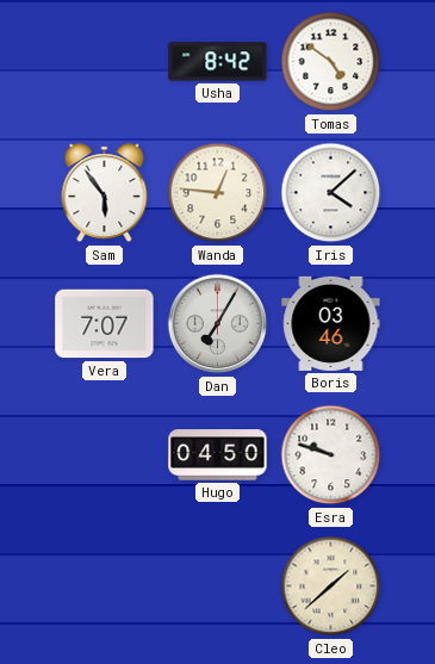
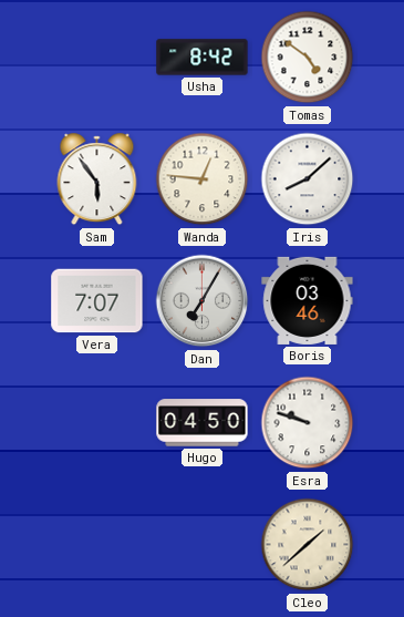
Iris: 4:08 -> 8:08
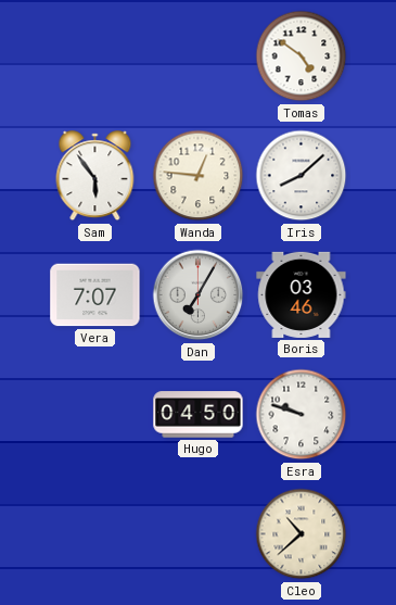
Usha: 8:42 -> none
Cleo: 1:38 -> 10:38
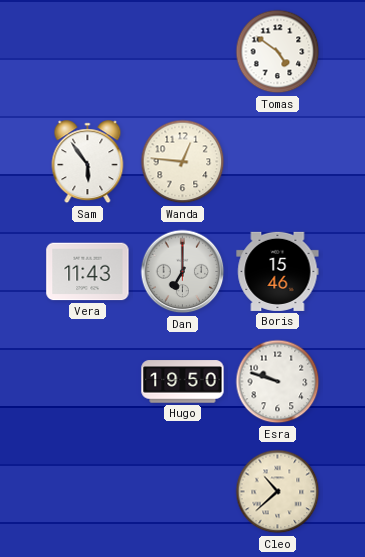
Iris: 8:08 -> none
Vera: 7:07 -> 11:43
Dan: 7:05 -> 7:00
Boris: 03:46 -> 15:46
Hugo: 04:50 -> 19:50
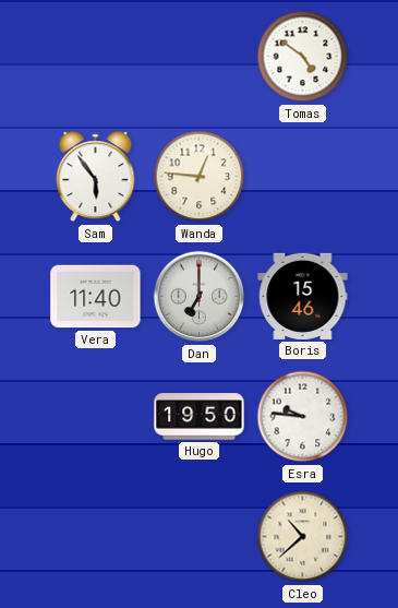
Vera: 11:43 -> 11:40
Esra: 9:48 -> 9:46
